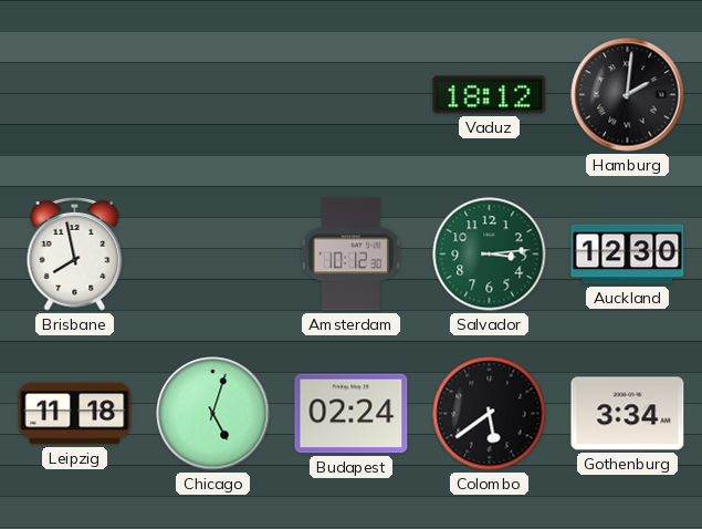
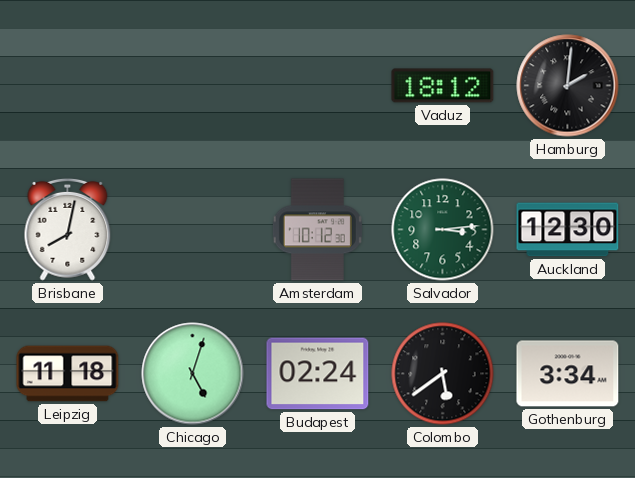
Brisbane: 7:58 -> 8:02
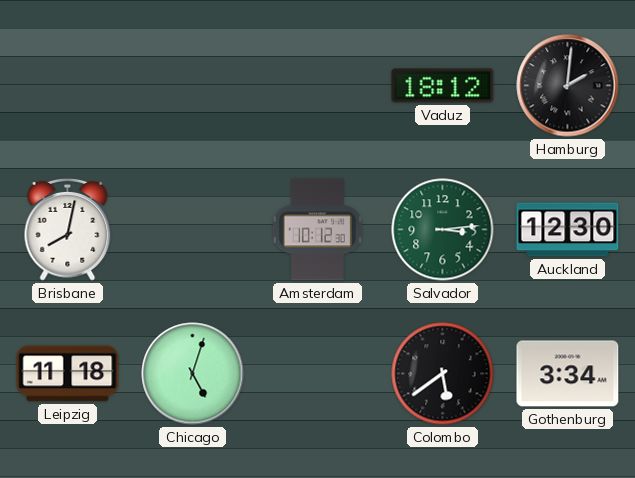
Budapest: 02:24 -> none
